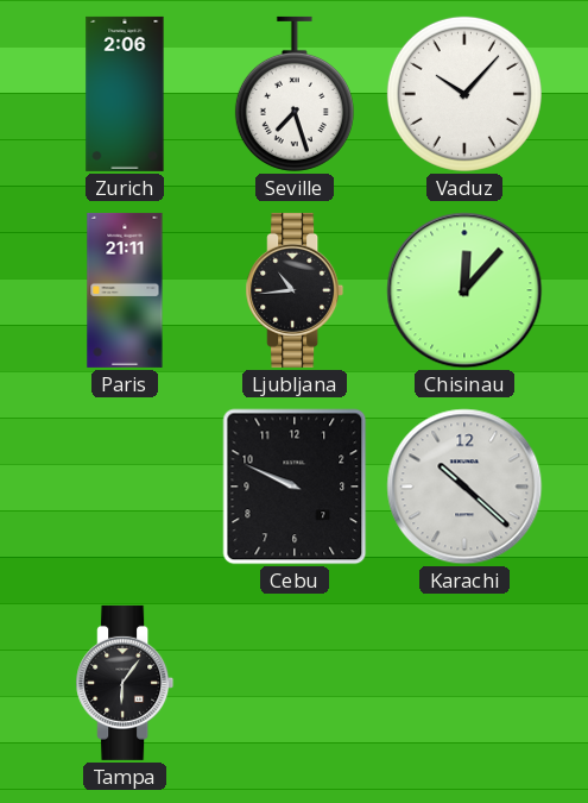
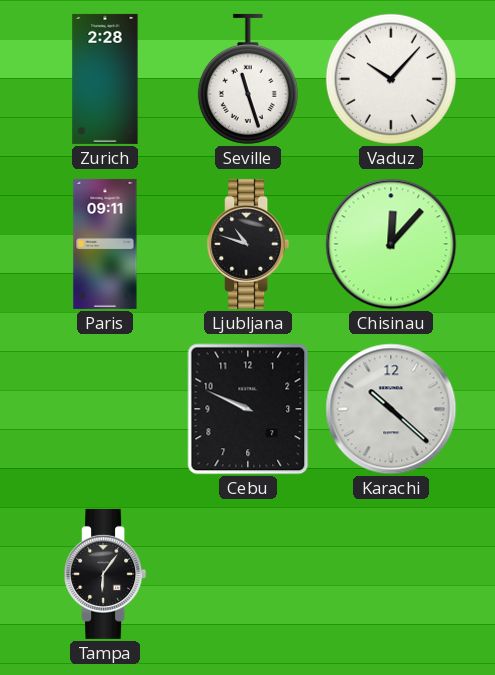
Zurich: 2:06 -> 2:28
Seville: 7:27 -> 11:27
Paris: 21:11 -> 09:11
Ljubljana: 10:44 -> 10:48
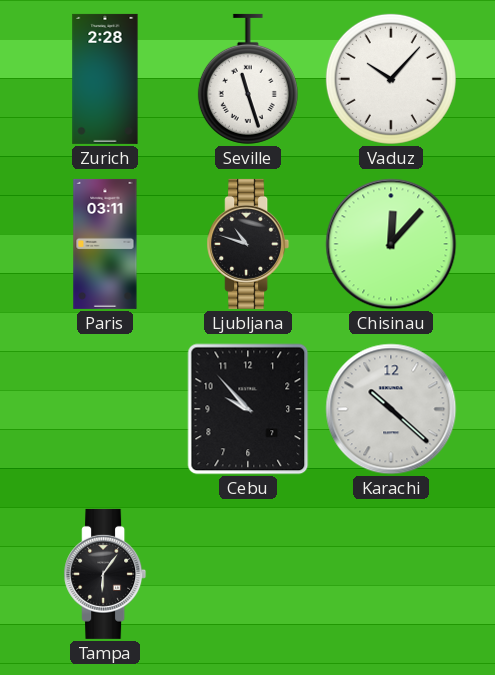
Paris: 09:11 -> 03:11
Cebu: 9:49 -> 9:53
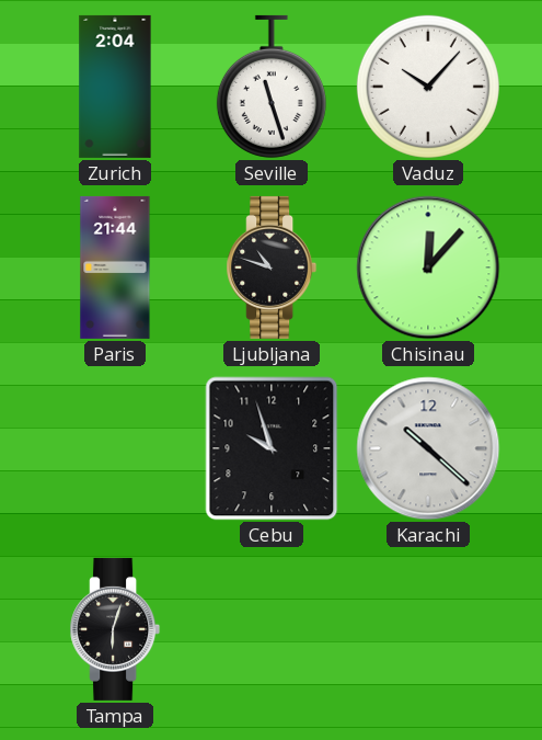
Zurich: 2:28 -> 2:04
Paris: 03:11 -> 21:44
Cebu: 9:53 -> 9:57
Tampa: 6:06 -> 6:03
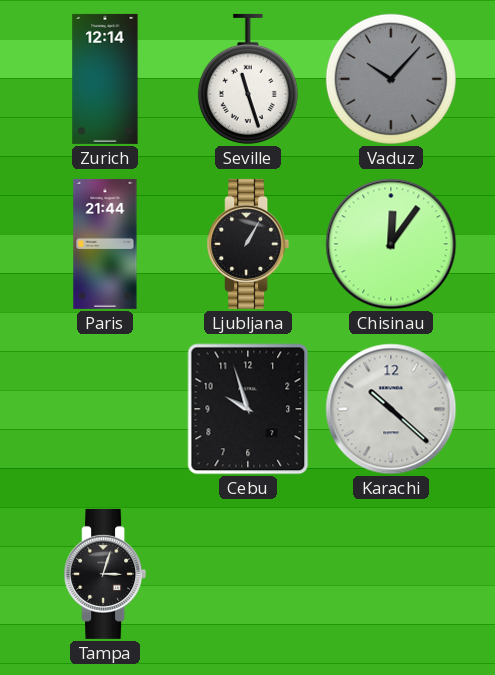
Zurich: 2:04 -> 12:14
Vaduz dial: white -> grey
Ljubljana: 10:48 -> 1:05
Chisinau: 12:07 -> 12:06
Tampa: 6:03 -> 3:03
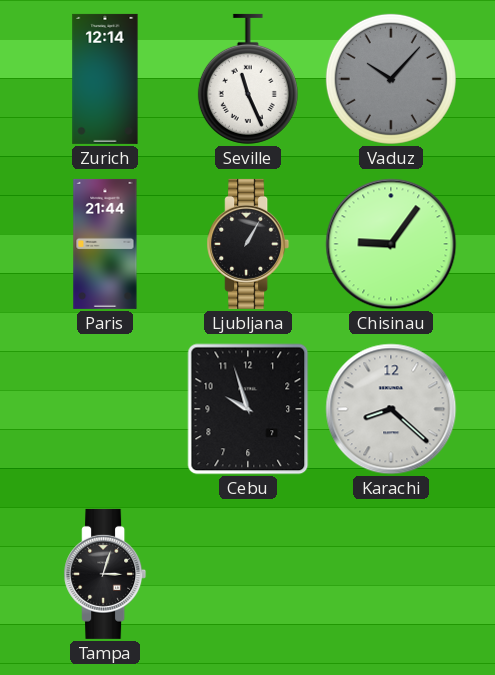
Seville: 11:27 -> 11:26
Chisinau: 12:06 -> 9:06
Karachi: 10:22 -> 8:22
